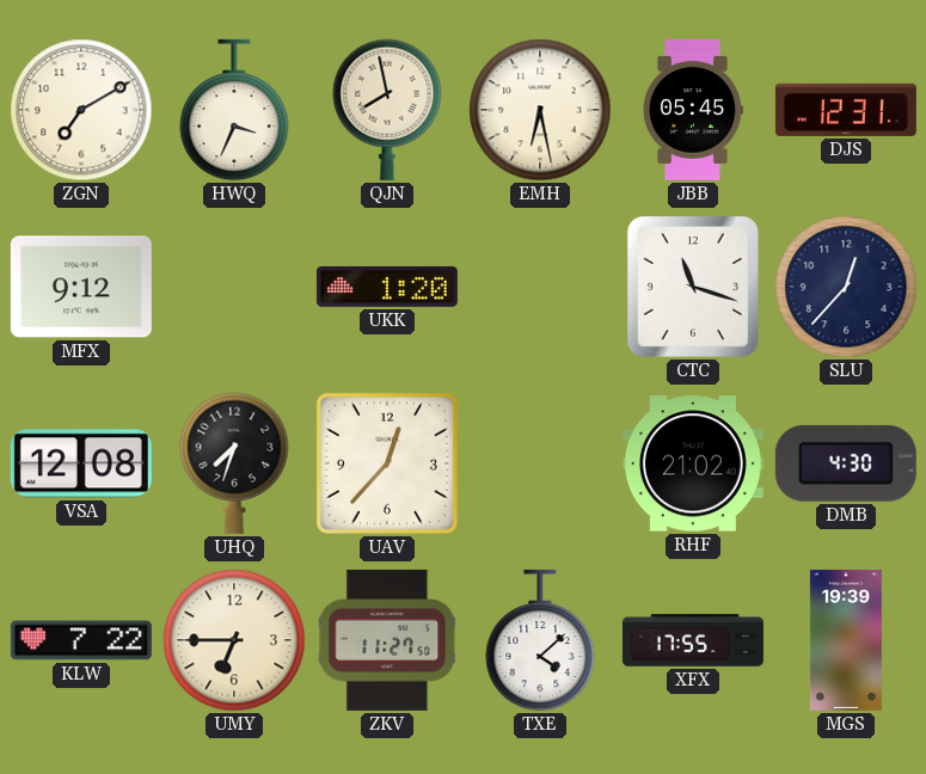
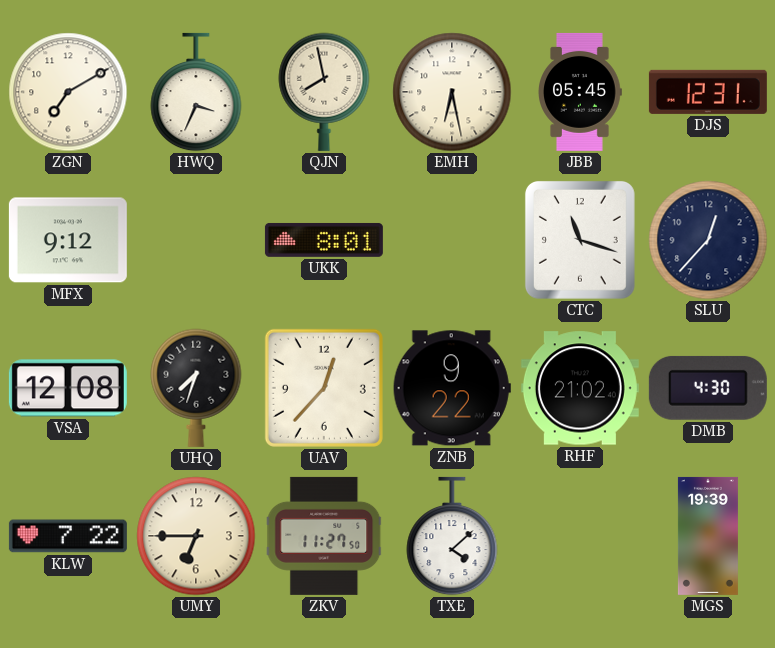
UKK: 1:20 -> 8:01
ZNB: none -> 9:22
XFX: 17:55 -> none
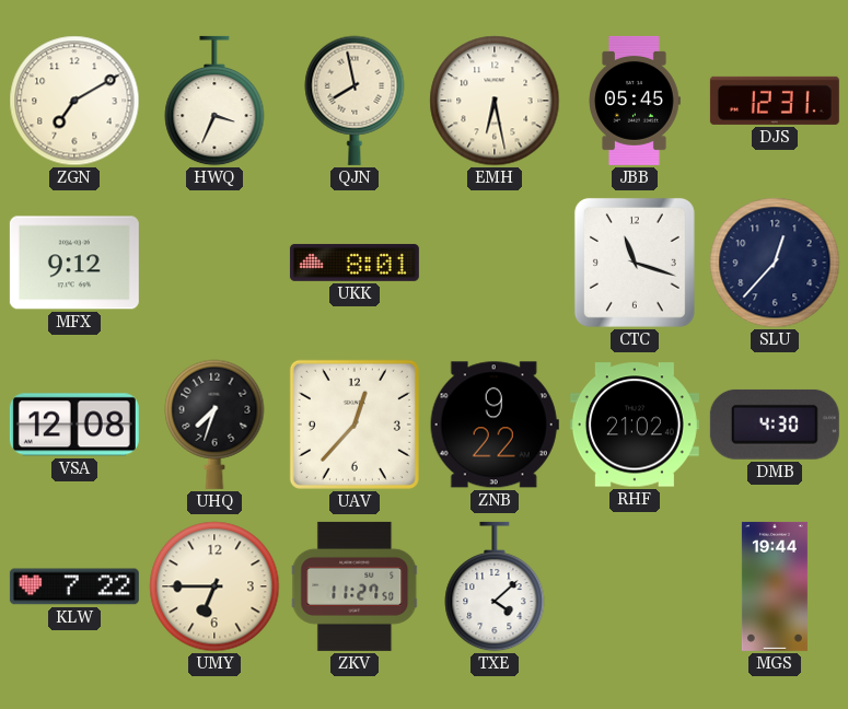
MGS: 19:39 -> 19:44
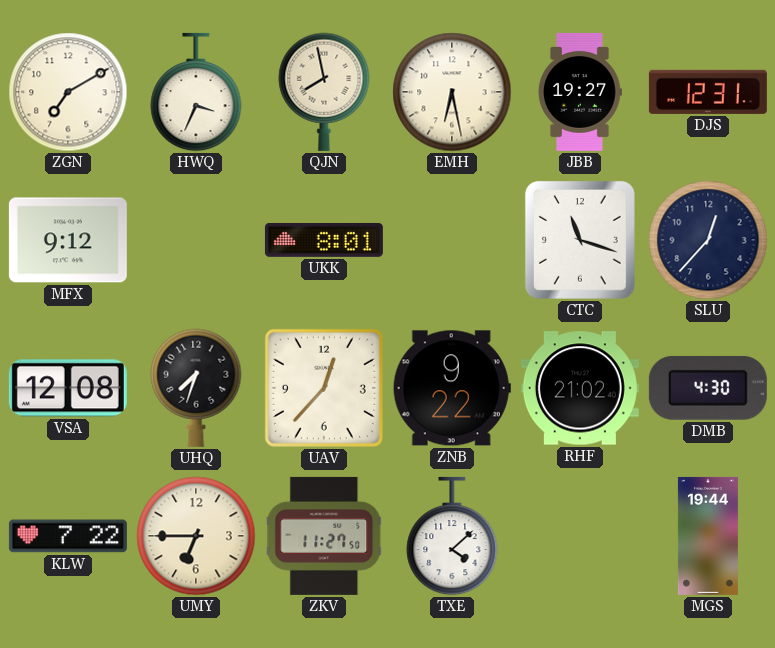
JBB: 05:45 -> 19:27
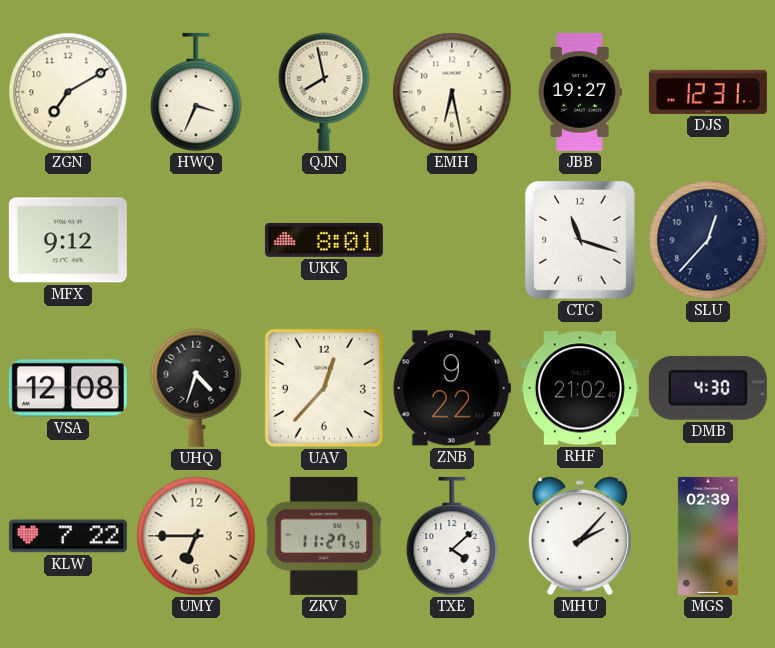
UHQ: 7:33 -> 4:33
MHU: none -> 2:07
MGS: 19:44 -> 02:39
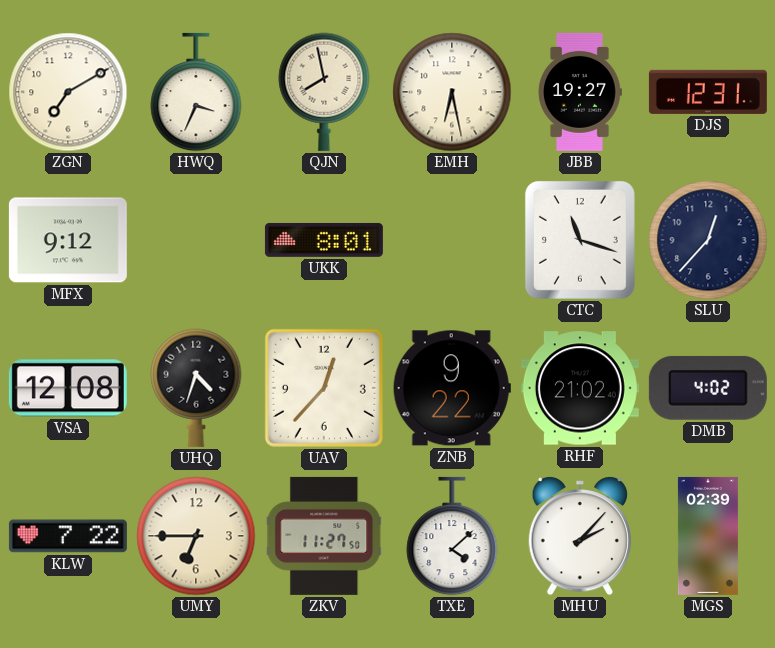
DMB: 4:30 -> 4:02
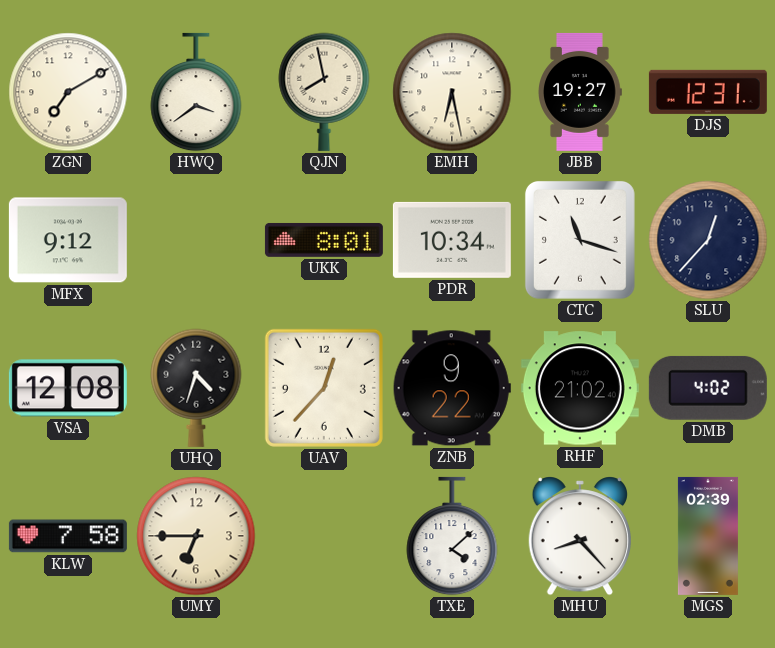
HWQ: 3:34 -> 3:39
PDR: none -> 10:34
KLW: 7:22 -> 7:58
ZKV: 11:27 -> none
MHU: 2:07 -> 8:23
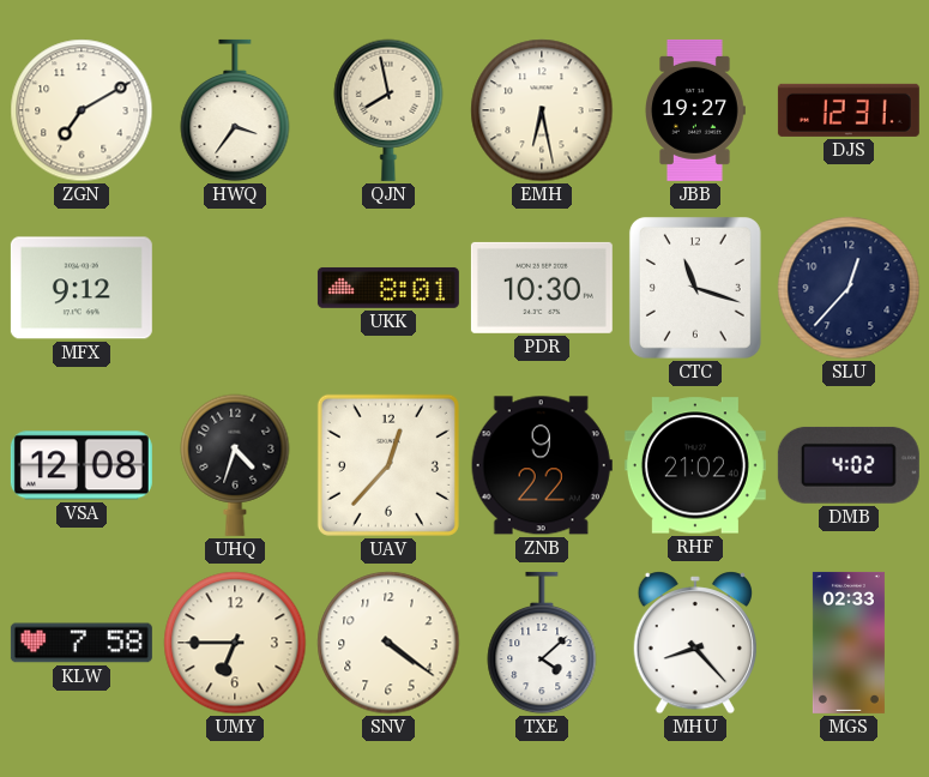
HWQ: 3:39 -> 3:36
PDR: 10:34 -> 10:30
SNV: none -> 4:21
MGS: 02:39 -> 02:33
